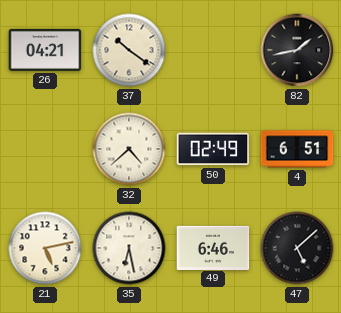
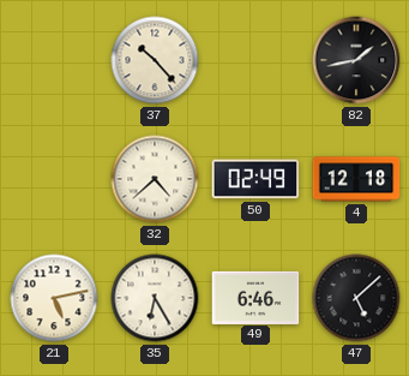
26: 04:21 -> none
37: 10:21 -> 10:23
4: 6:51 -> 12:18
35: 6:28 -> 6:25
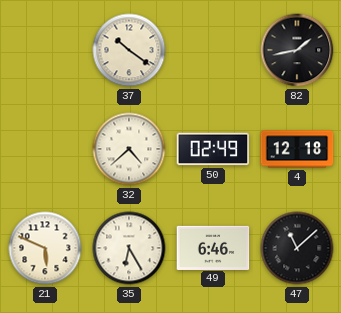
37: 10:23 -> 10:21
21: 5:13 -> 5:49
47: 5:08 -> 11:08
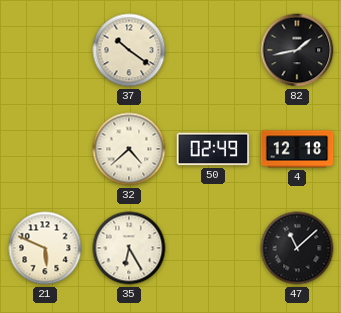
49: 6:46 -> none
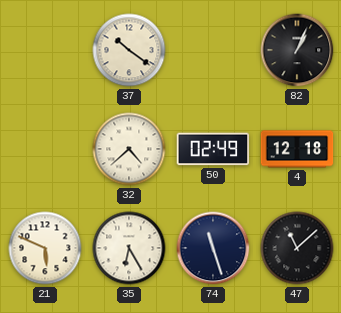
82: 1:43 -> 1:04
74: none -> 11:27
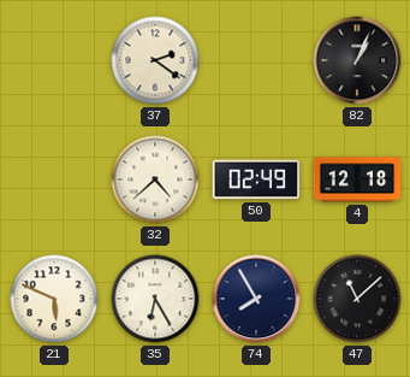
37: 10:21 -> 2:21
74: 11:27 -> 7:55
